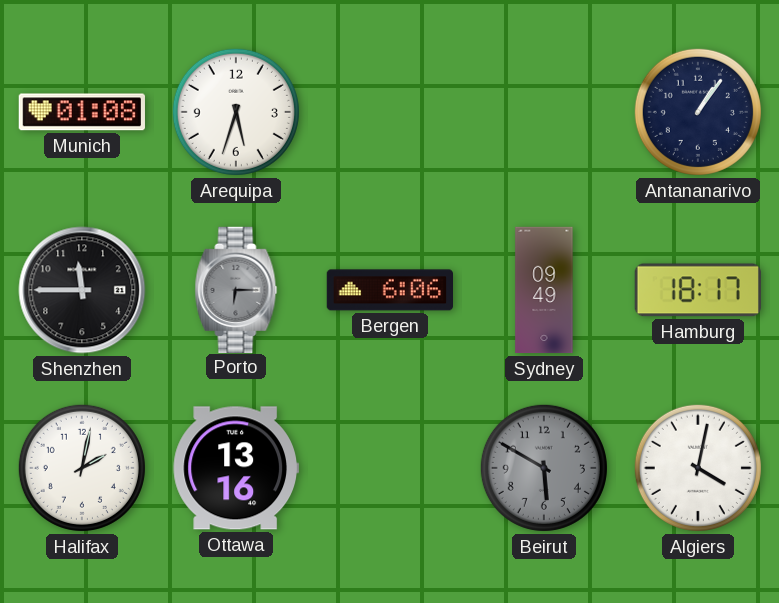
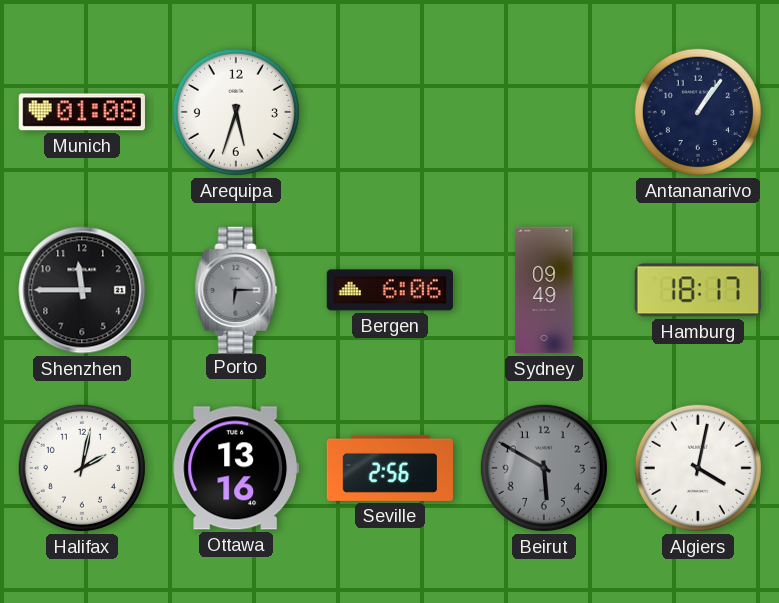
Seville: none -> 2:56
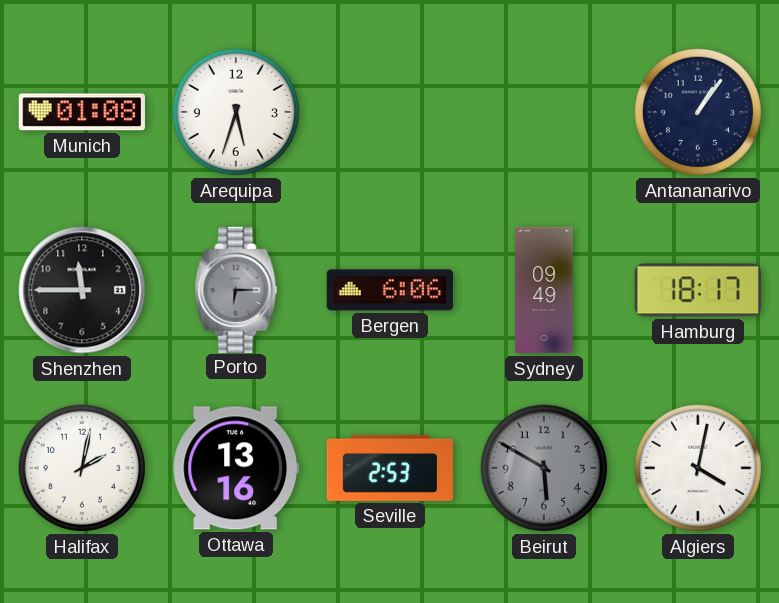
Seville: 2:56 -> 2:53
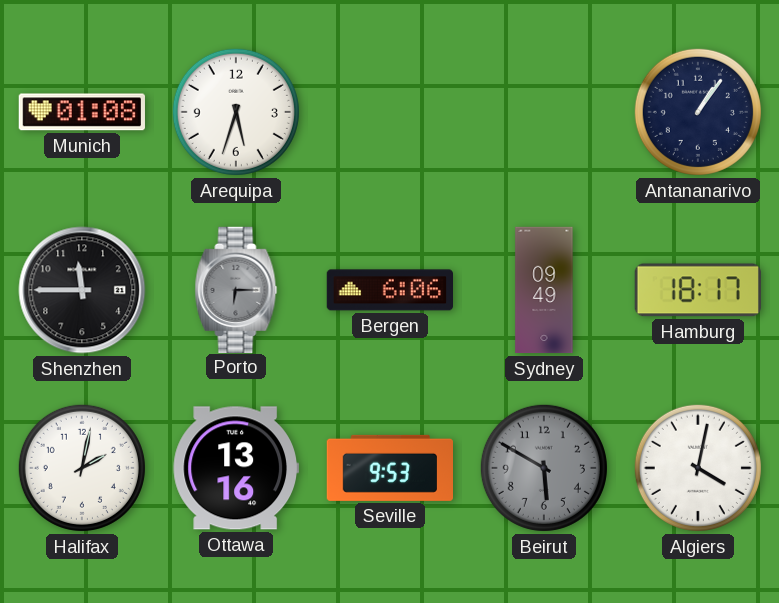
Seville: 2:53 -> 9:53
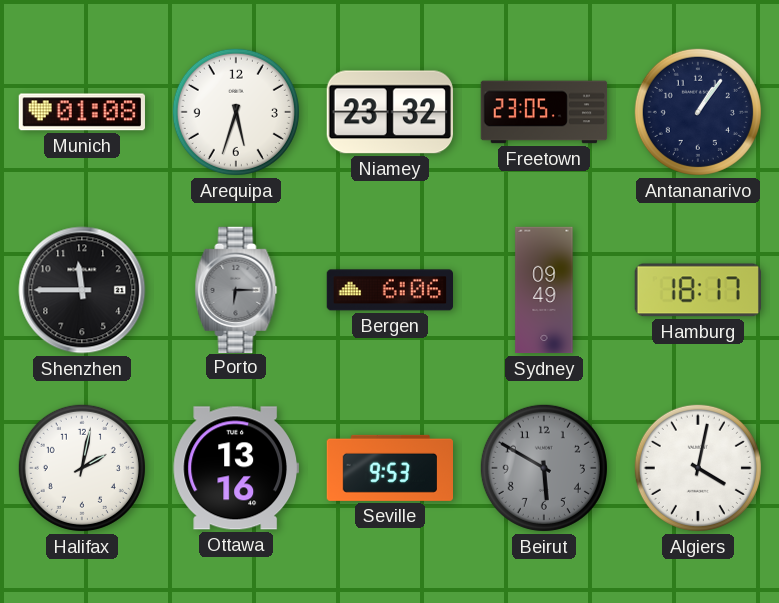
Niamey: none -> 23:32
Freetown: none -> 23:05
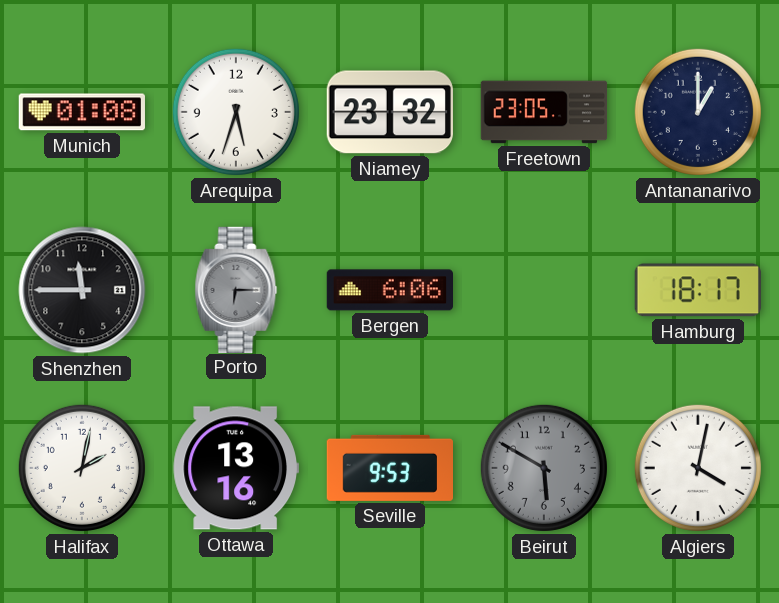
Antananarivo: 1:06 -> 1:00
Sydney: 09:49 -> none
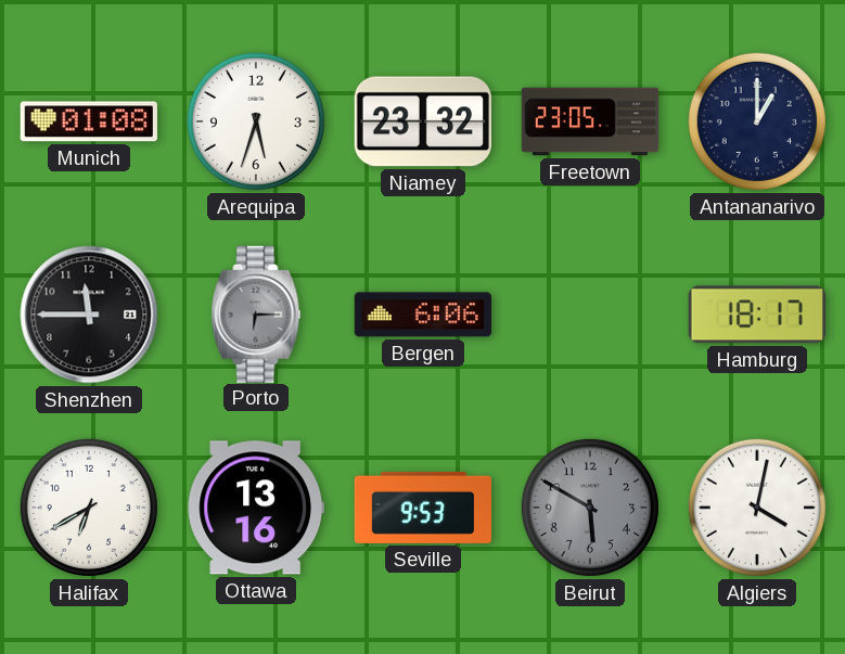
Halifax: 2:02 -> 6:40
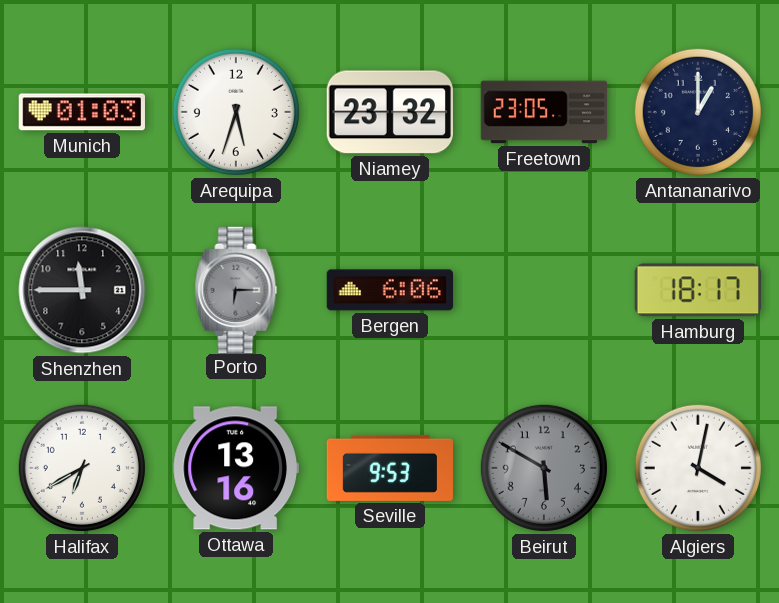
Munich: 01:08 -> 01:03
